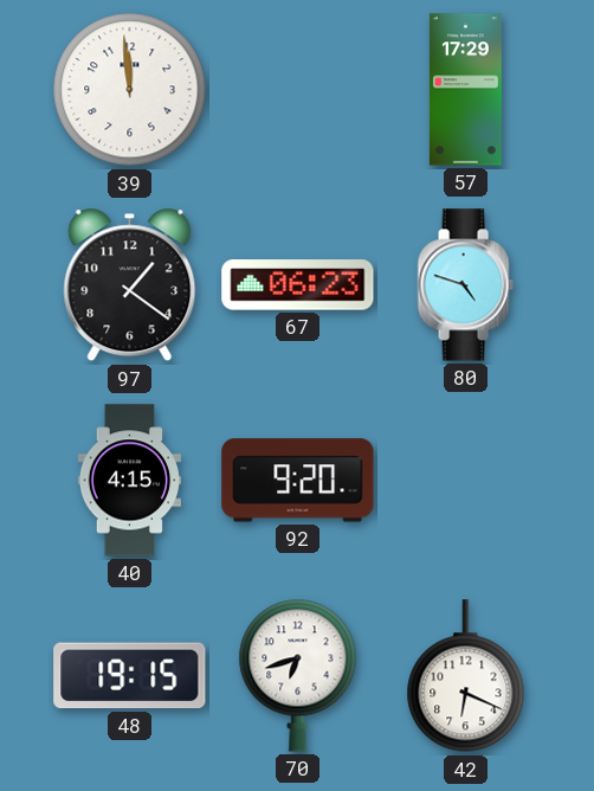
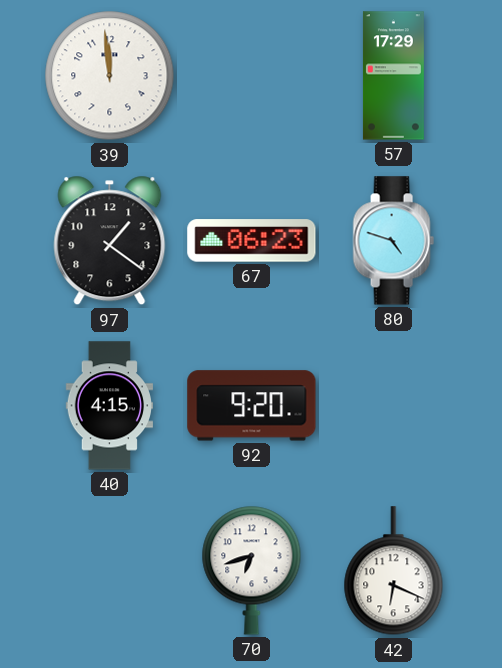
48: 19:15 -> none
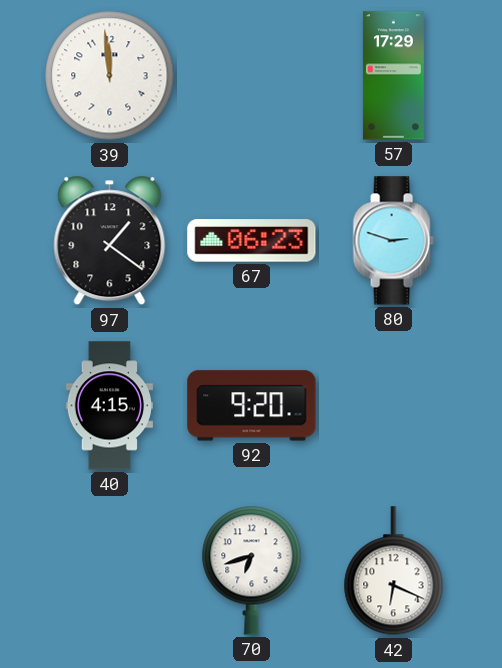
80: 4:48 -> 2:48
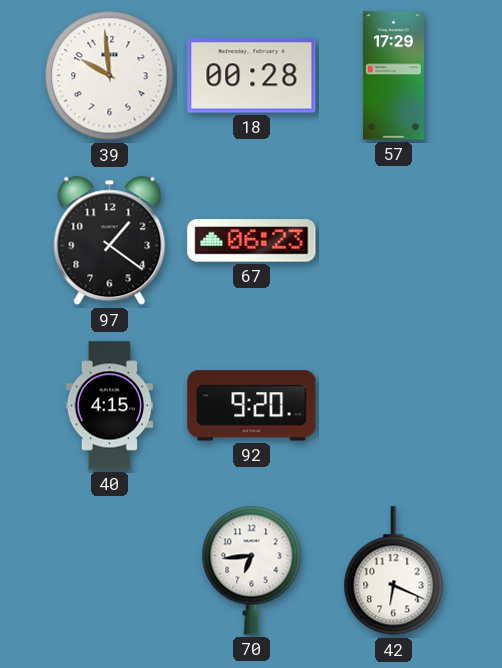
39: 11:59 -> 9:59
18: none -> 00:28
80: 2:48 -> none
70: 6:42 -> 6:44
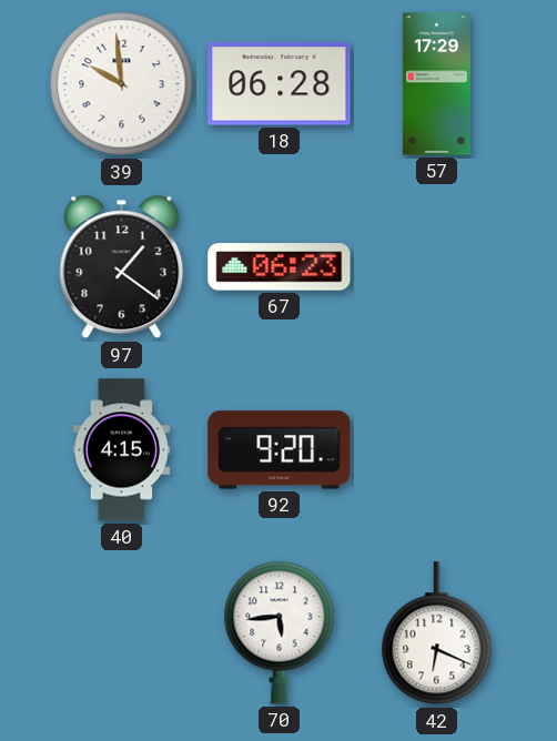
18: 00:28 -> 06:28
70: 6:44 -> 5:44
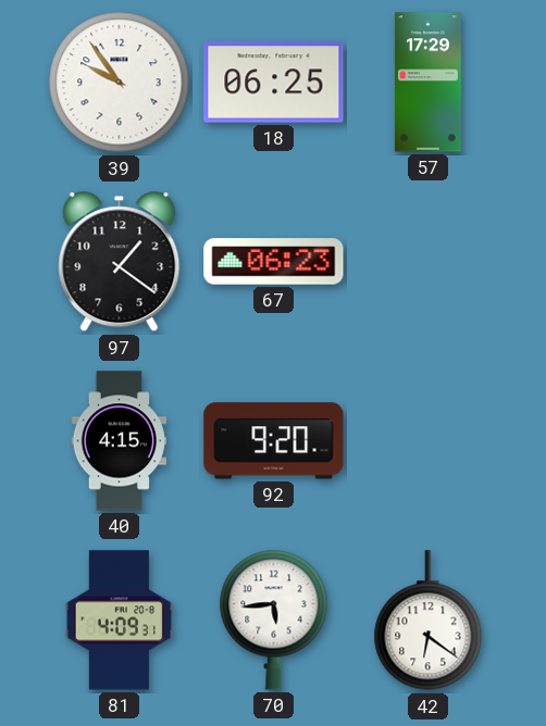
39: 9:59 -> 9:54
18: 06:28 -> 06:25
81: none -> 4:09
42: 6:19 -> 6:21
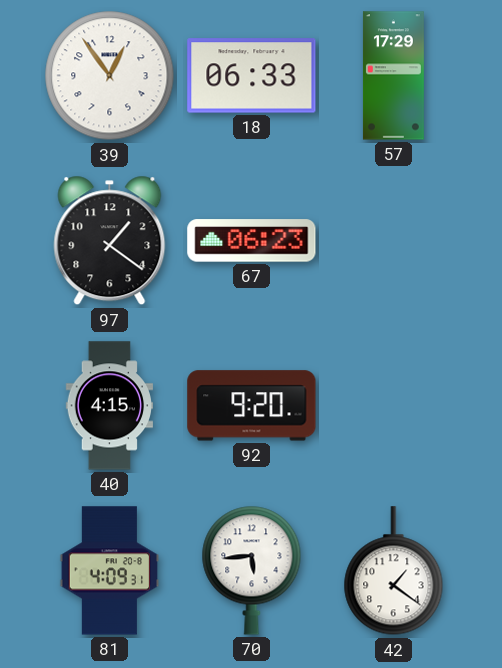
39: 9:54 -> 12:54
18: 06:25 -> 06:33
42: 6:21 -> 1:21
